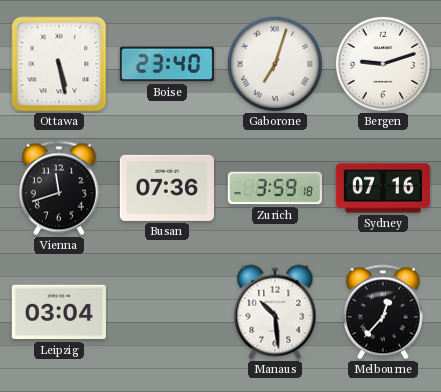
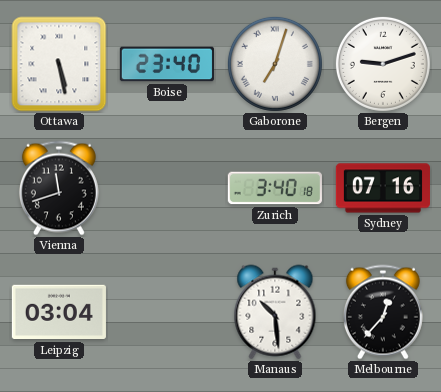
Busan: 07:36 -> none
Zurich: 3:59 -> 3:40
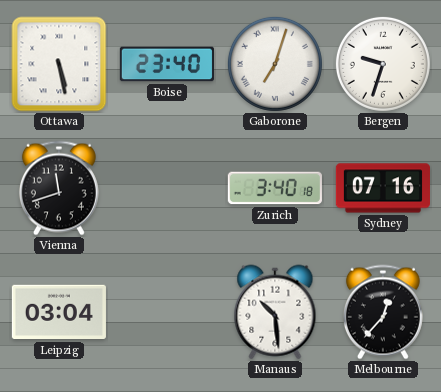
Bergen: 9:12 -> 9:33
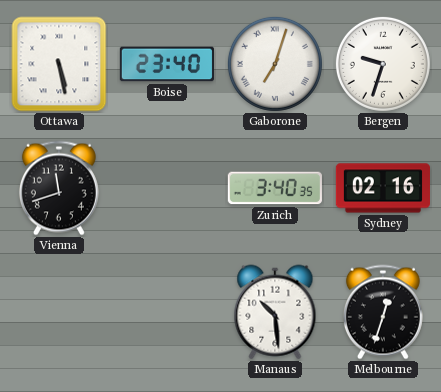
Zurich: 3:40:18 -> 3:40:35
Sydney: 07:16 -> 02:16
Leipzig: 03:04 -> none
Melbourne: 12:37 -> 12:33
